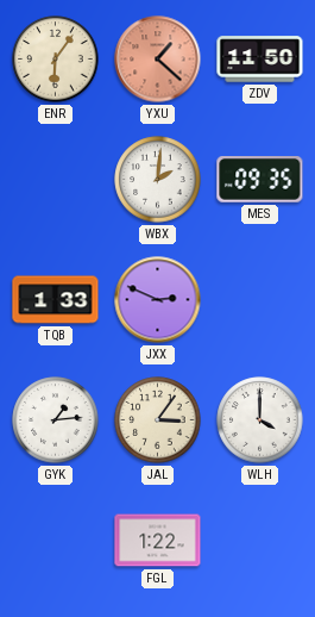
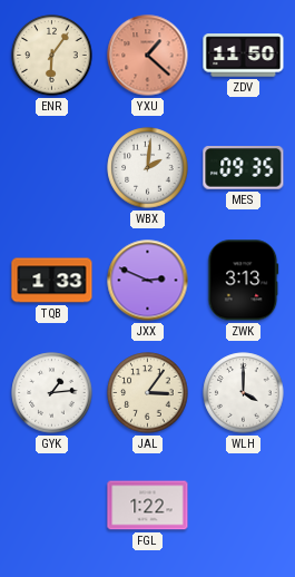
ZWK: none -> 3:13
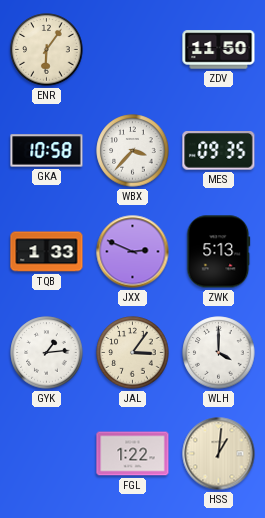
YXU: 1:22 -> none
GKA: none -> 10:58
WBX: 2:01 -> 3:37
ZWK: 3:13 -> 5:13
HSS: none -> 1:01
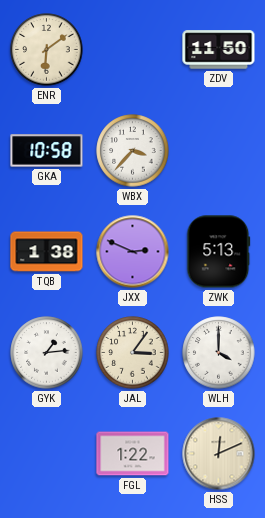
ENR: 6:06 -> 6:09
MES: 09:35 -> none
TQB: 1:33 -> 1:38
HSS: 1:01 -> 12:11
